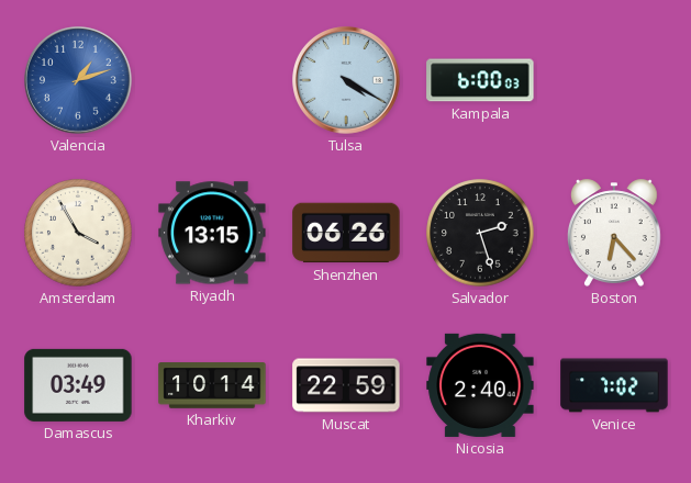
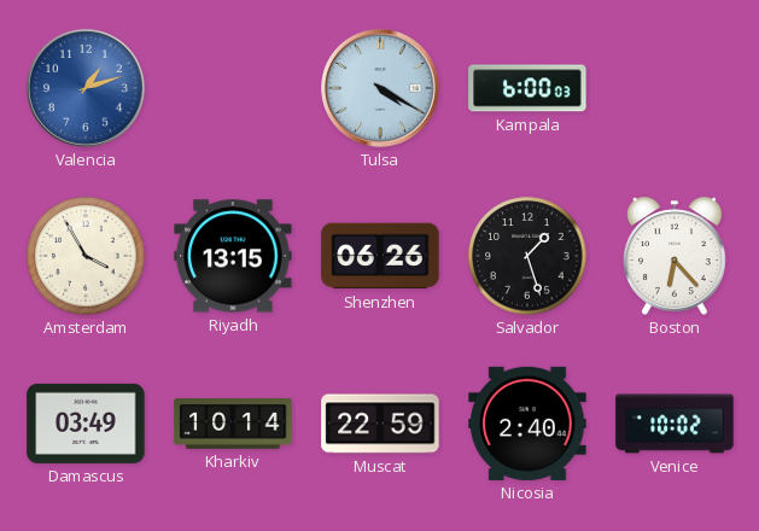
Salvador: 2:27 -> 1:27
Venice: 7:02 -> 10:02
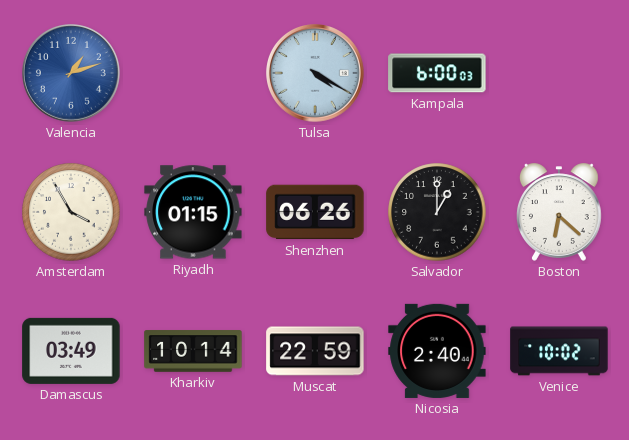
Riyadh: 13:15 -> 01:15
Salvador: 1:27 -> 1:00
Boston: 6:23 -> 6:22
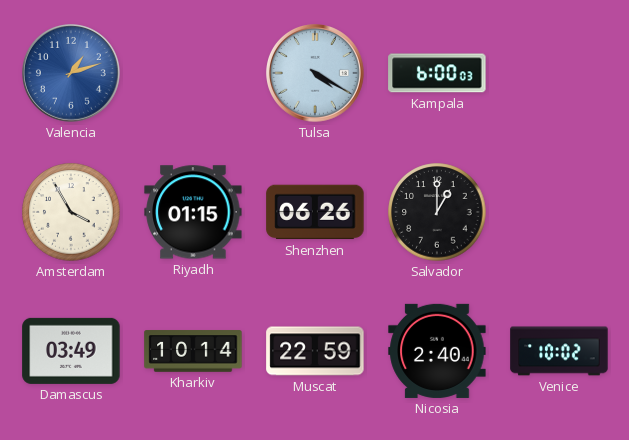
Boston: 6:22 -> none
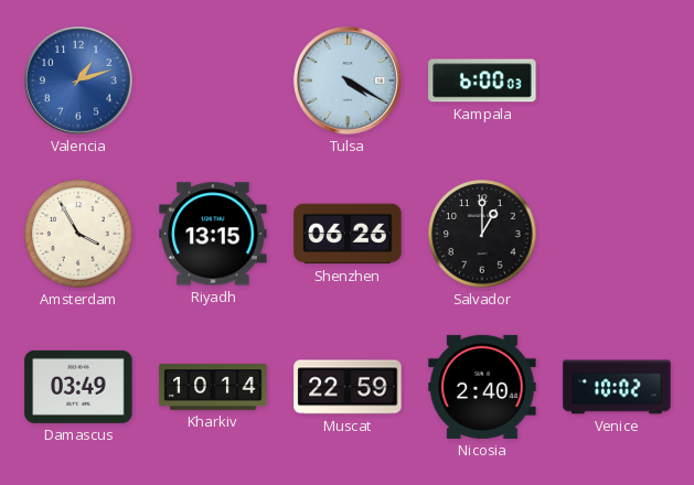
Riyadh: 01:15 -> 13:15
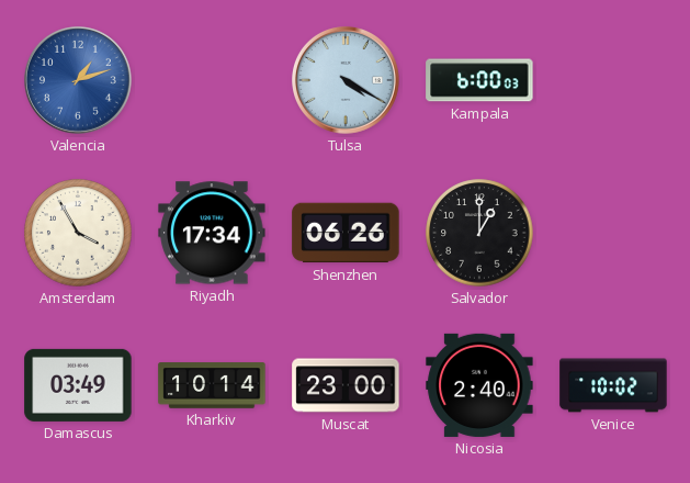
Riyadh: 13:15 -> 17:34
Muscat: 22:59 -> 23:00
